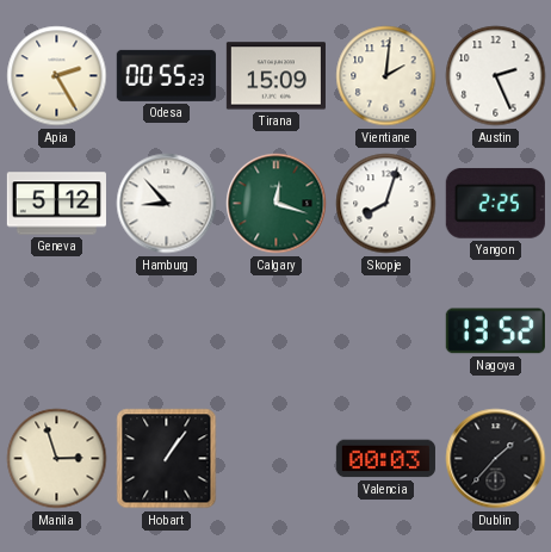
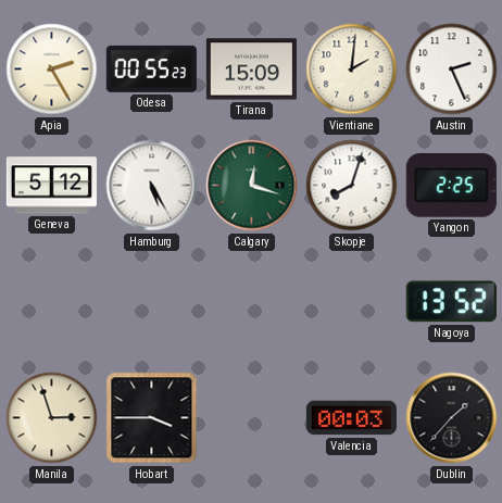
Hamburg: 8:53 -> 5:25
Hobart: 1:06 -> 3:45
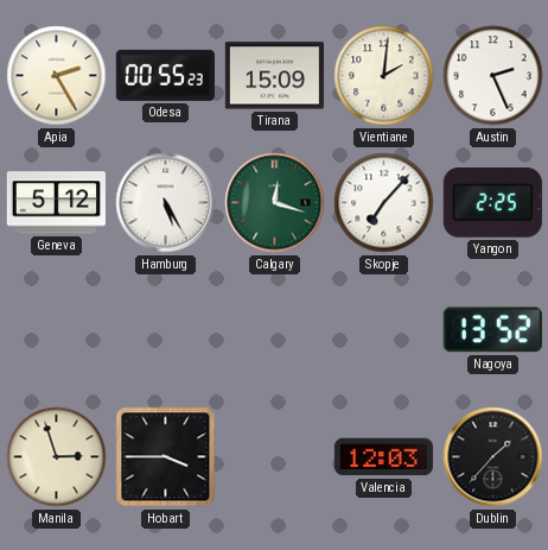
Skopje: 8:03 -> 7:07
Valencia: 00:03 -> 12:03
